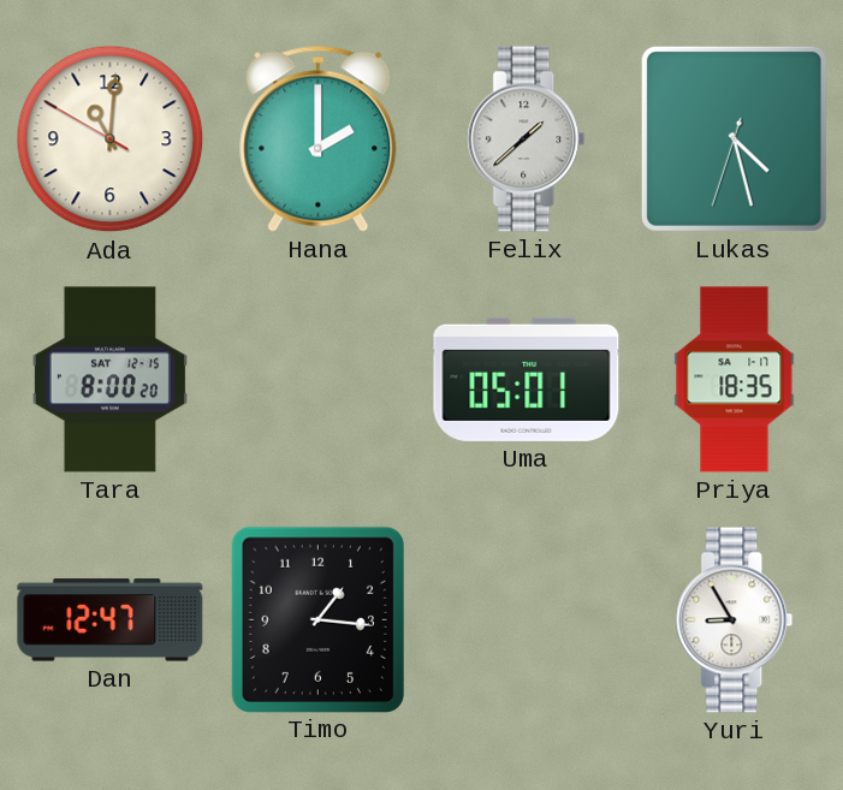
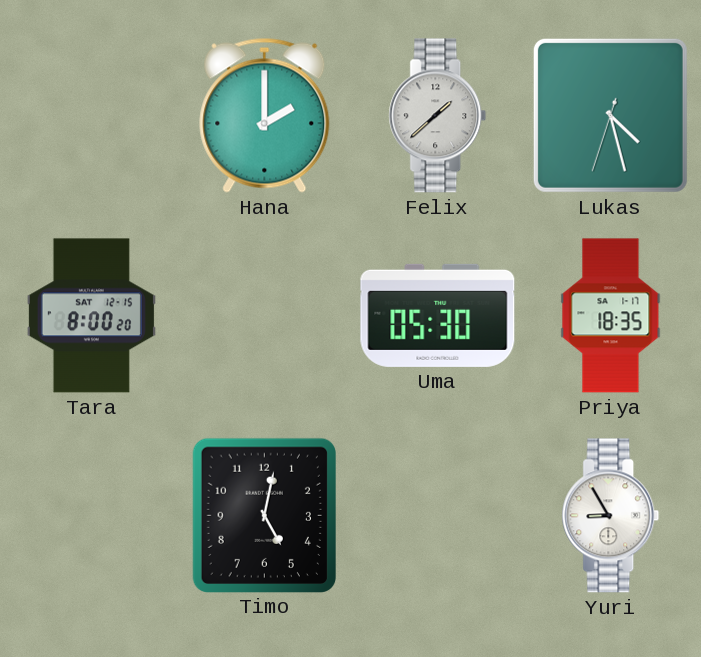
Ada: 11:00 -> none
Uma: 05:01 -> 05:30
Dan: 12:47 -> none
Timo: 1:16 -> 5:02
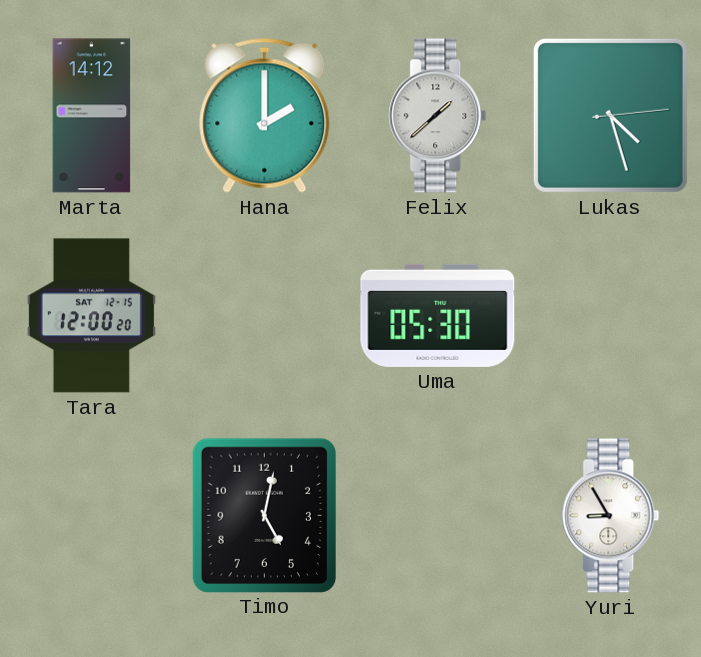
Marta: none -> 14:12
Lukas: 4:27:33 -> 4:27:14
Tara: 8:00 -> 12:00
Priya: 18:35 -> none
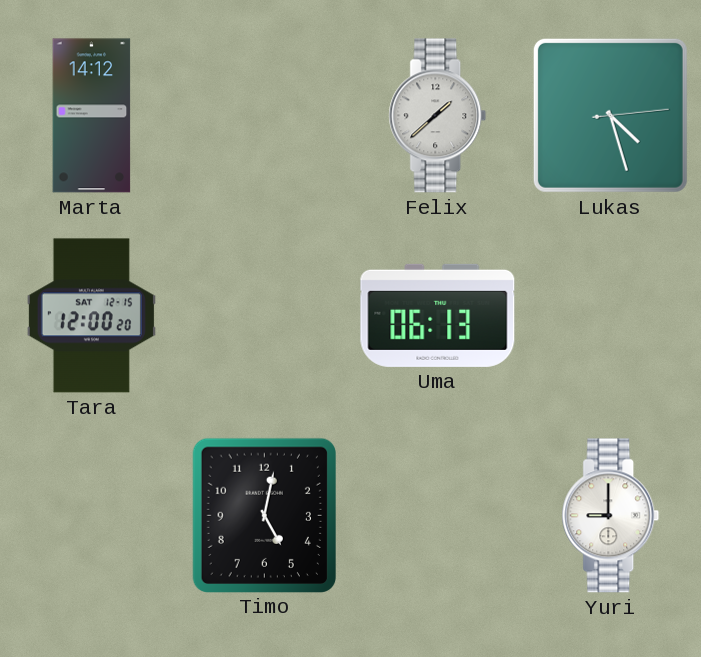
Hana: 2:00 -> none
Uma: 05:30 -> 06:13
Yuri: 8:55 -> 9:00
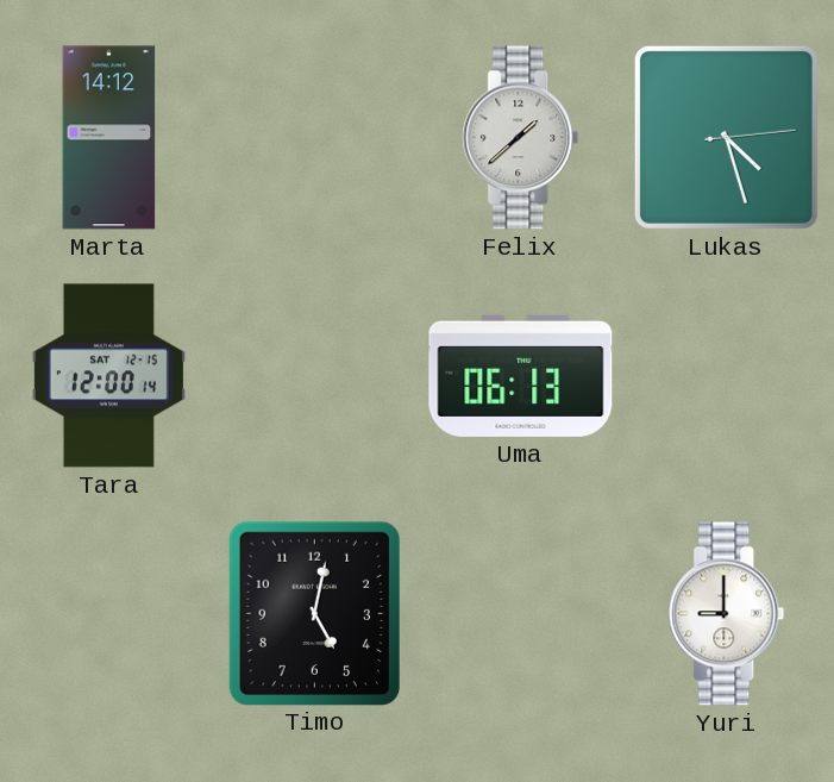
Tara: 12:00:20 -> 12:00:14
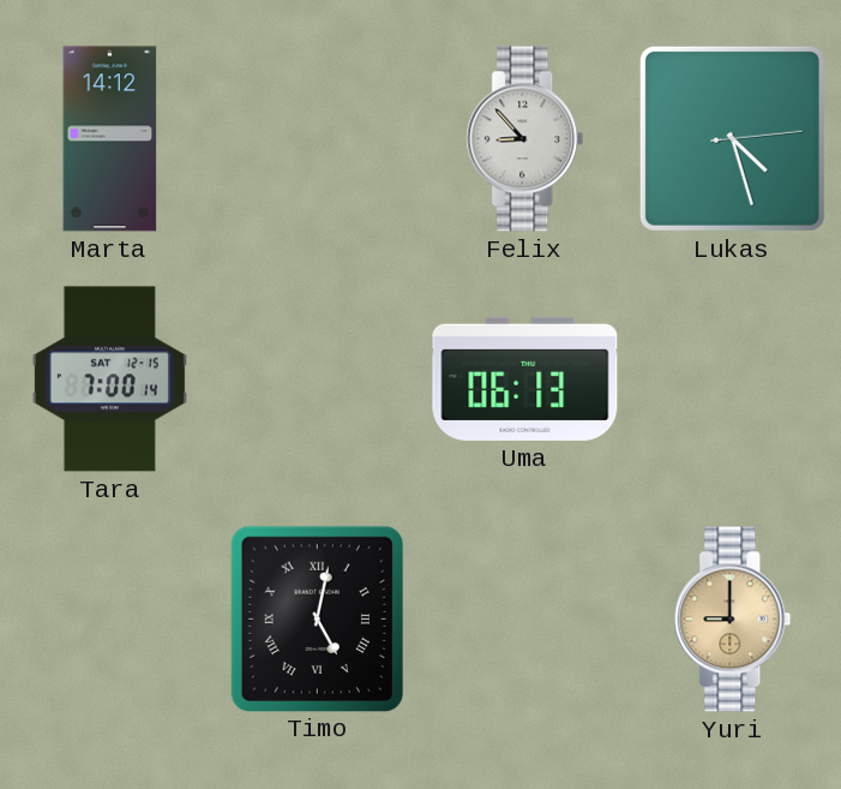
Felix: 1:38 -> 8:53
Tara: 12:00 -> 7:00
Timo numerals: Arabic -> Roman
Yuri dial: white -> champagne
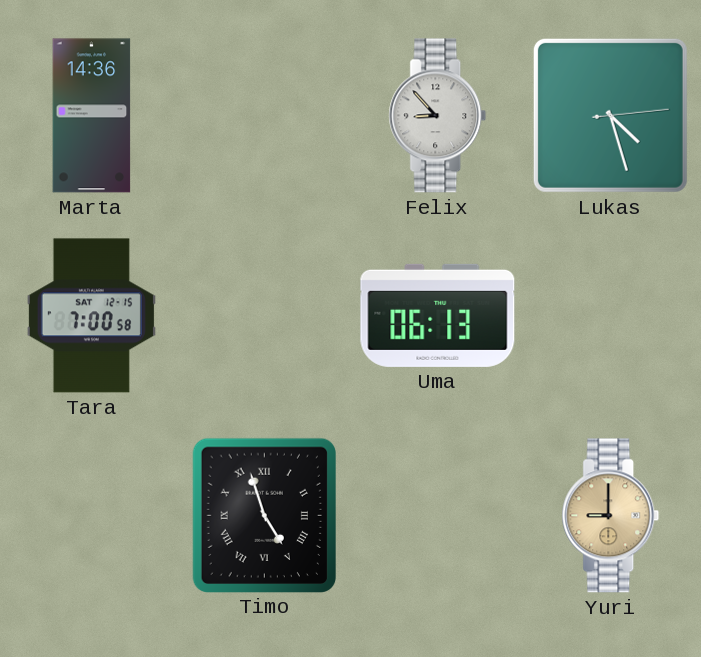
Marta: 14:12 -> 14:36
Tara: 7:00:14 -> 7:00:58
Timo: 5:02 -> 4:57
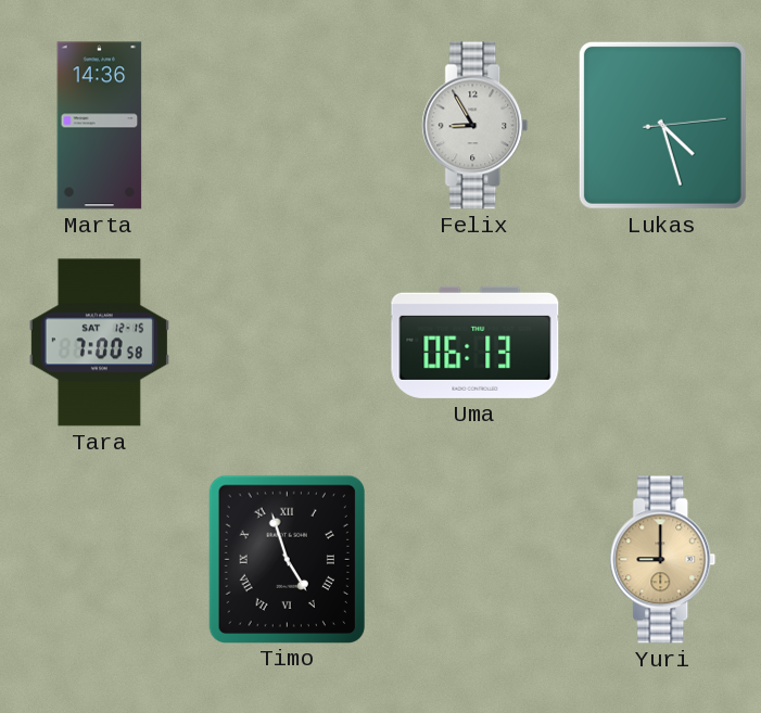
Felix: 8:53 -> 8:55
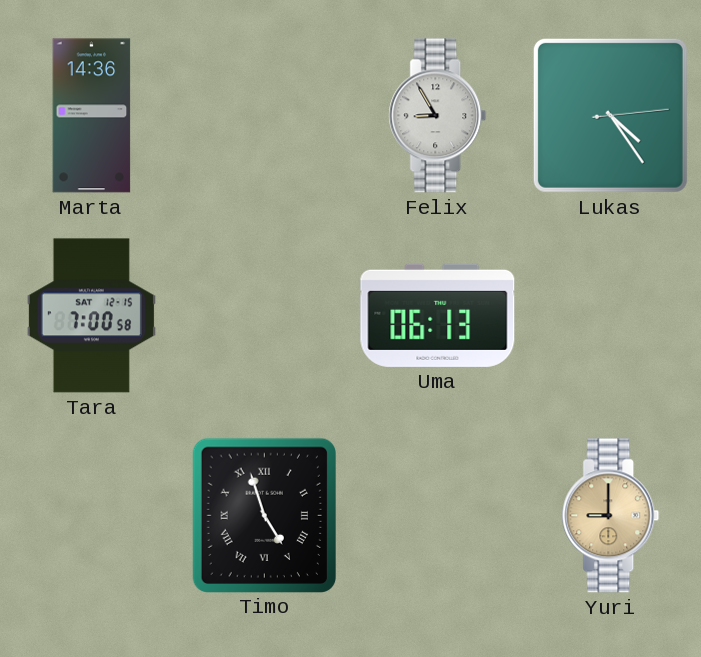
Lukas: 4:27 -> 4:24
